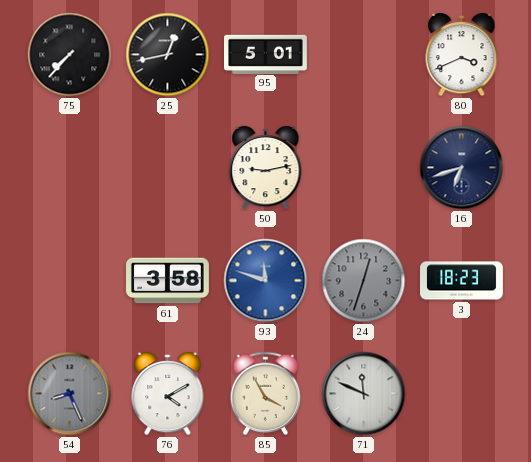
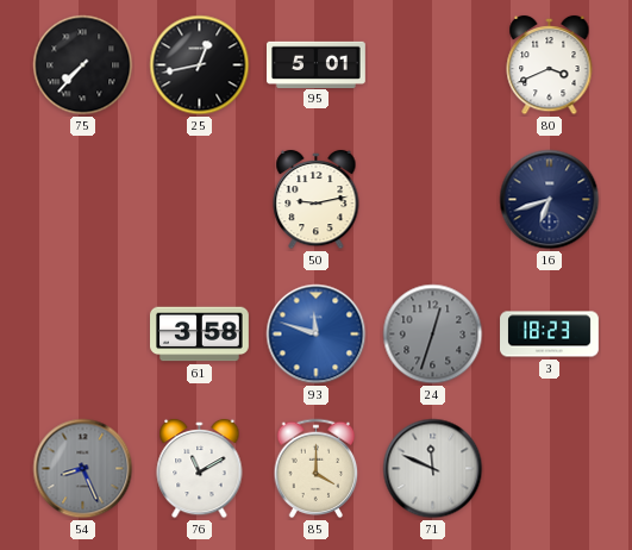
76: 4:10 -> 11:10
85: 3:55 -> 4:00
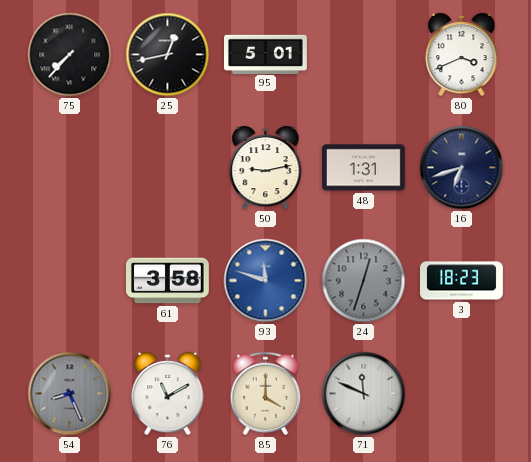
48: none -> 1:31
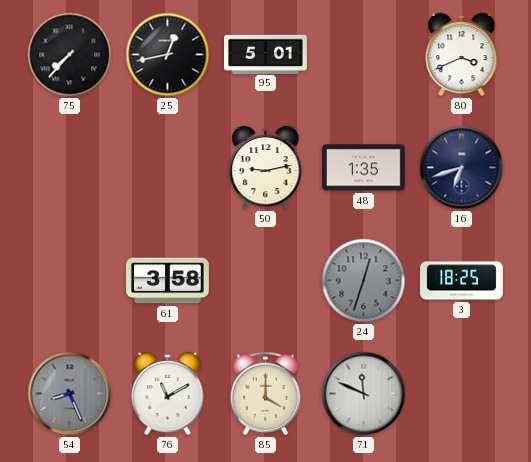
48: 1:31 -> 1:35
93: 11:48 -> none
3: 18:23 -> 18:25
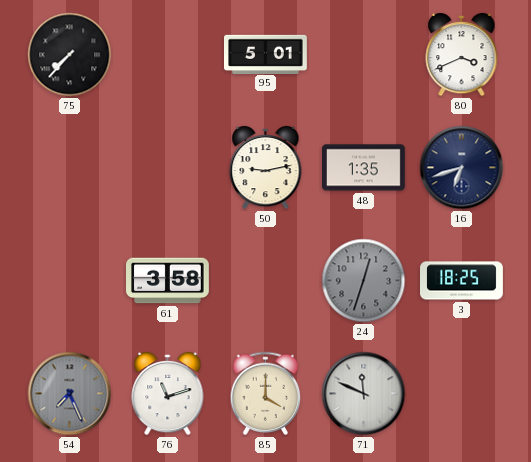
25: 12:43 -> none
54: 8:26 -> 7:26
76: 11:10 -> 11:12
